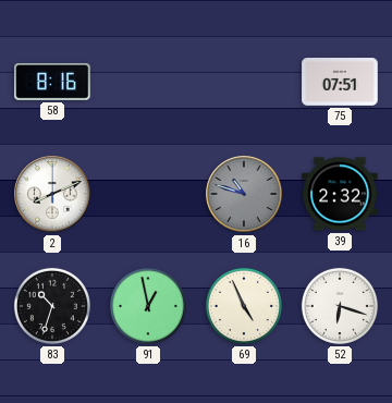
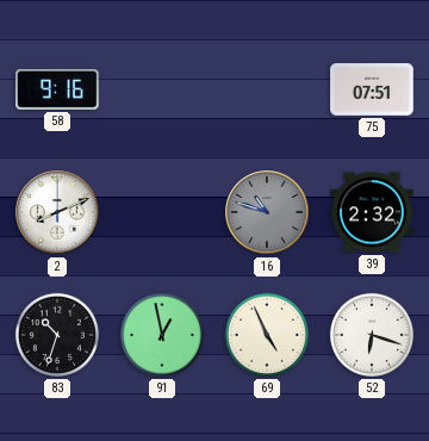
58: 8:16 -> 9:16
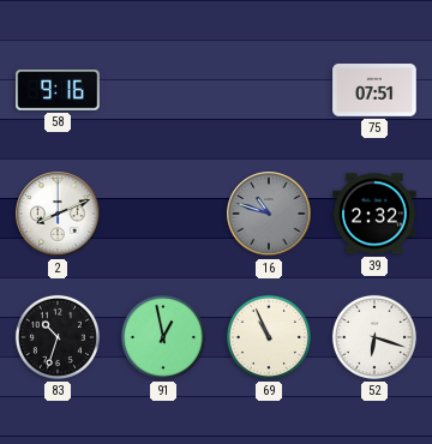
69: 4:56 -> 10:56
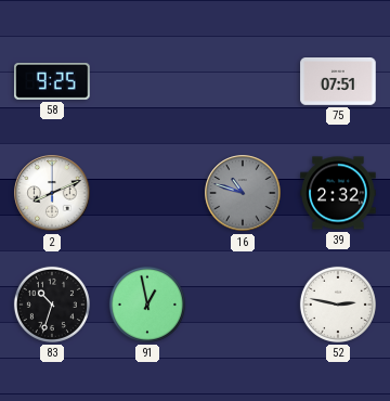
58: 9:16 -> 9:25
69: 10:56 -> none
52: 6:18 -> 2:47
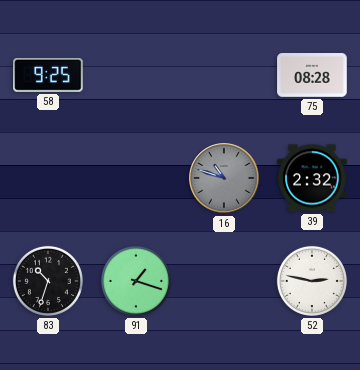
75: 07:51 -> 08:28
2: 8:11 -> none
91: 12:58 -> 1:18
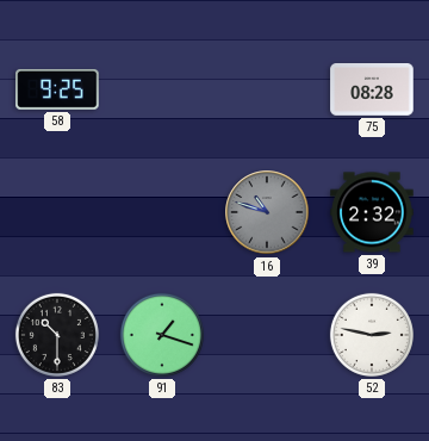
83: 10:33 -> 10:30
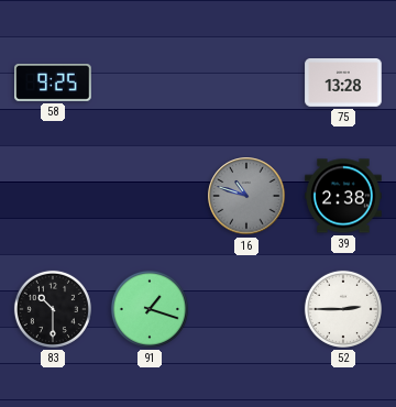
75: 08:28 -> 13:28
39: 2:32 -> 2:38
52: 2:47 -> 2:45
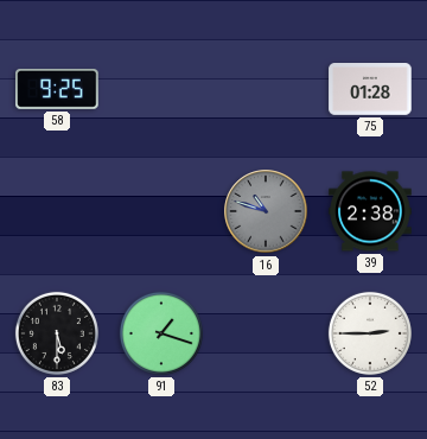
75: 13:28 -> 01:28
83: 10:30 -> 5:30
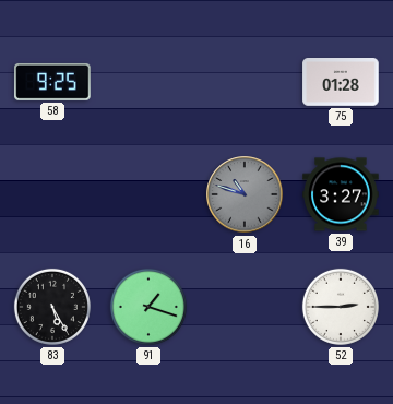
39: 2:38 -> 3:27
83: 5:30 -> 5:25
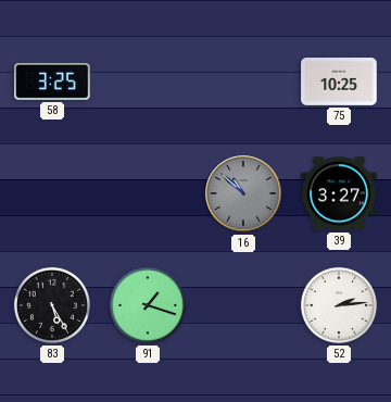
58: 9:25 -> 3:25
75: 01:28 -> 10:25
16: 10:48 -> 10:52
52: 2:45 -> 2:14
